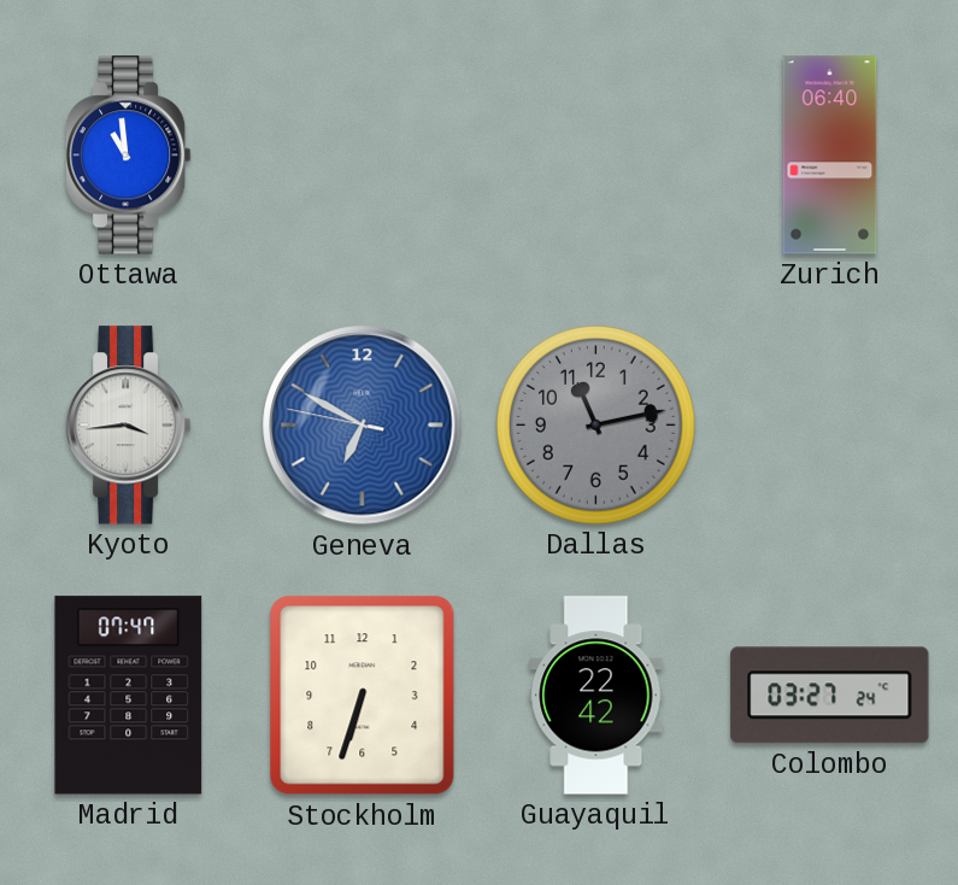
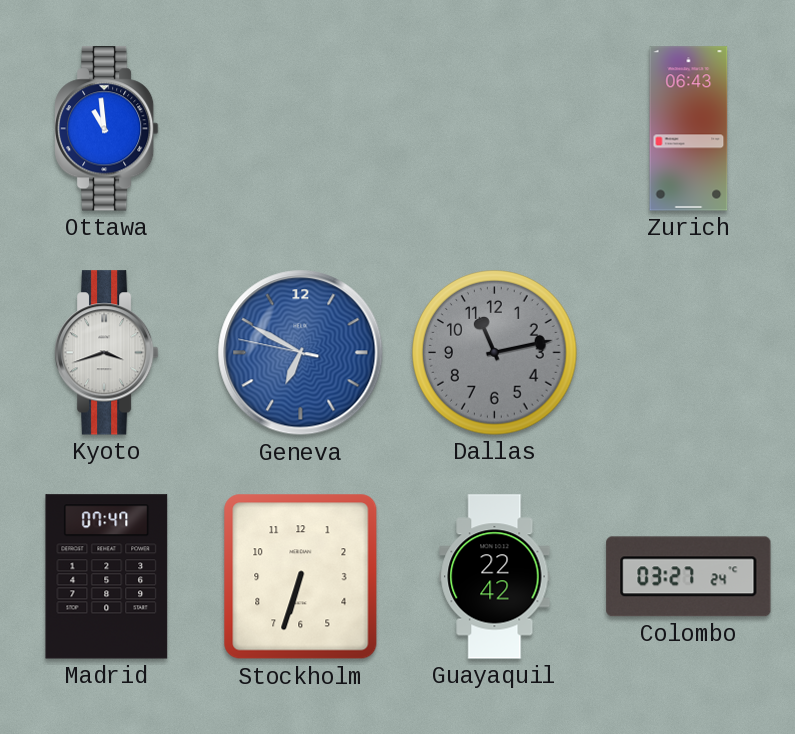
Zurich: 06:40 -> 06:43
Kyoto: 3:44 -> 3:42
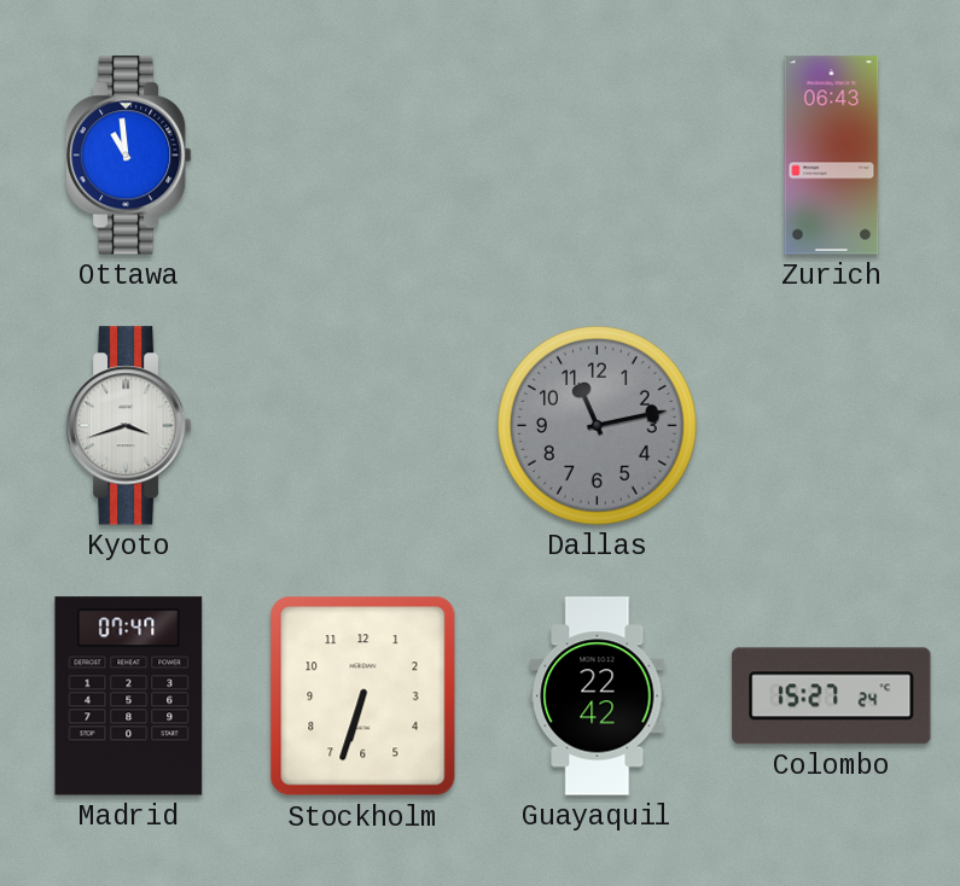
Geneva: 6:49 -> none
Colombo: 03:27 -> 15:27
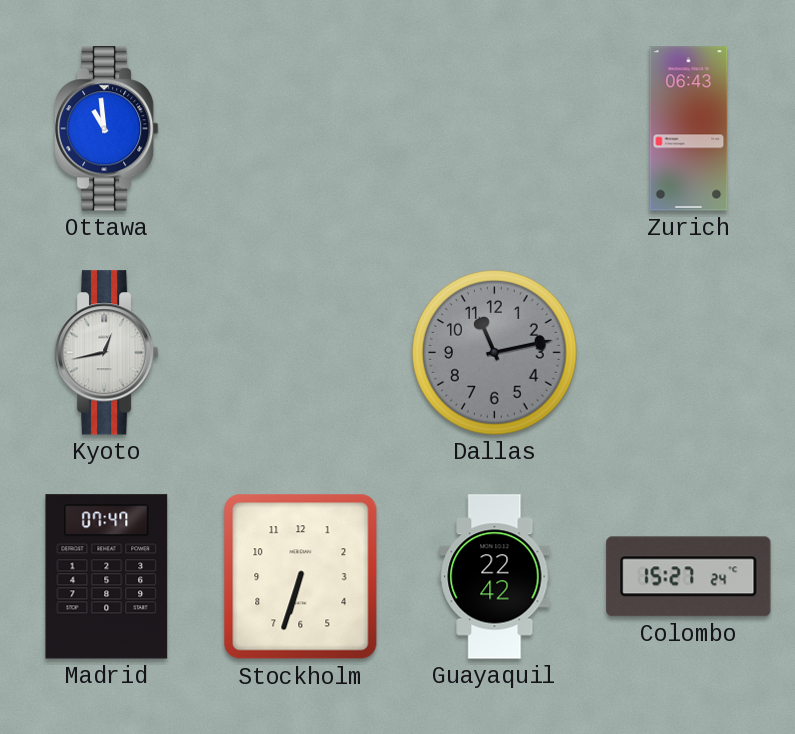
Kyoto: 3:42 -> 12:43
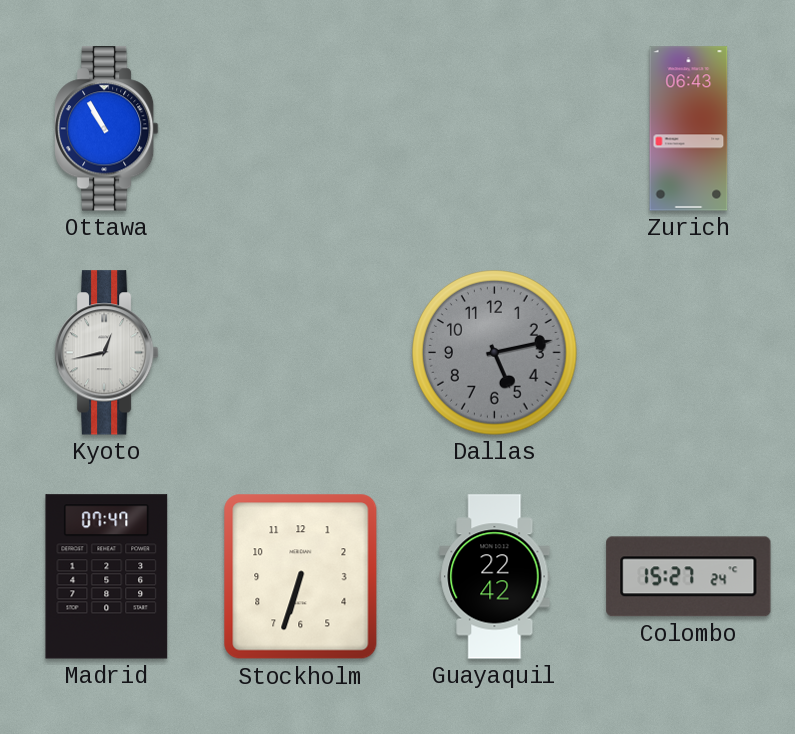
Ottawa: 10:59 -> 10:55
Dallas: 11:13 -> 5:13
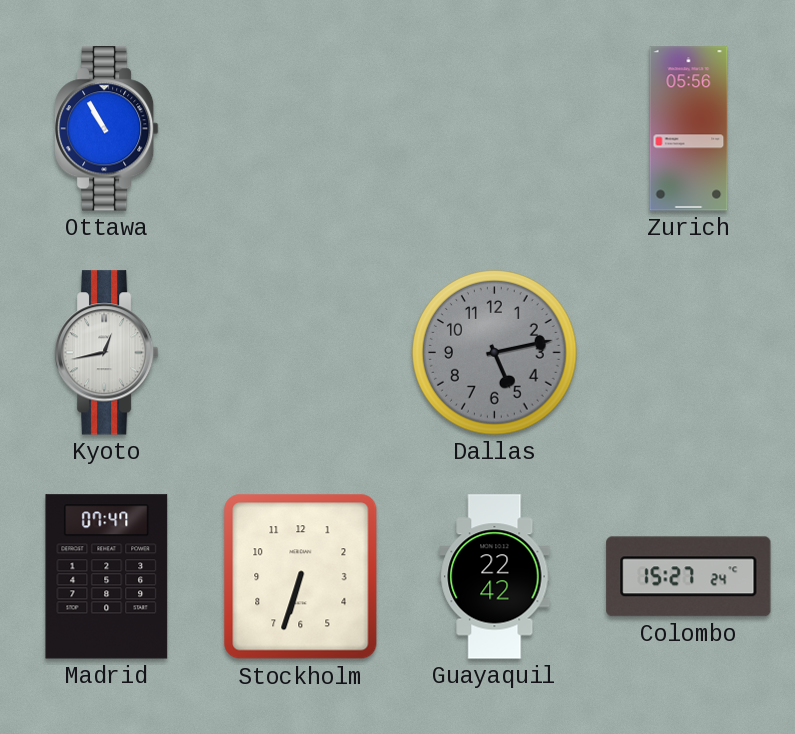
Zurich: 06:43 -> 05:56
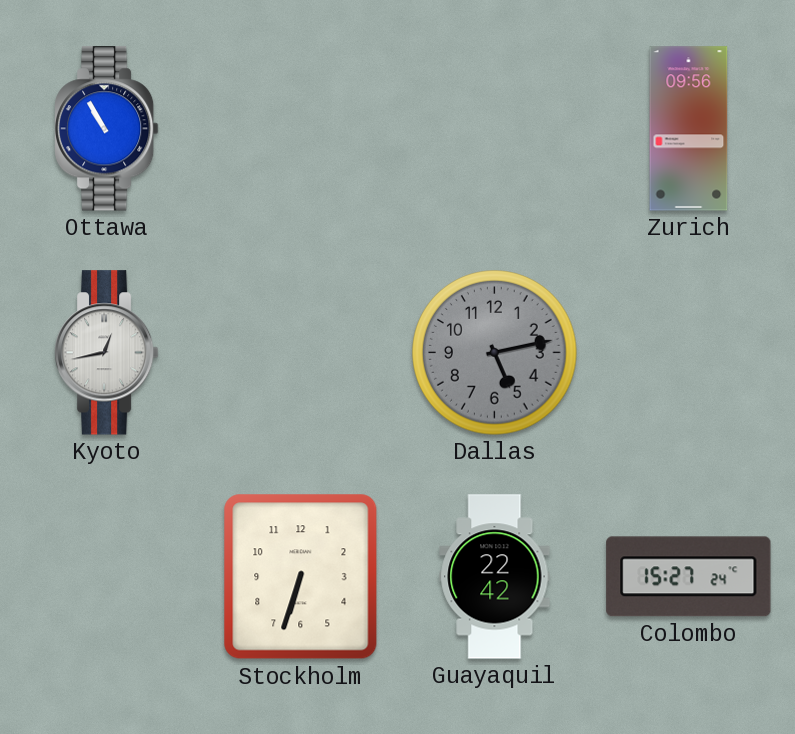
Zurich: 05:56 -> 09:56
Madrid: 07:47 -> none
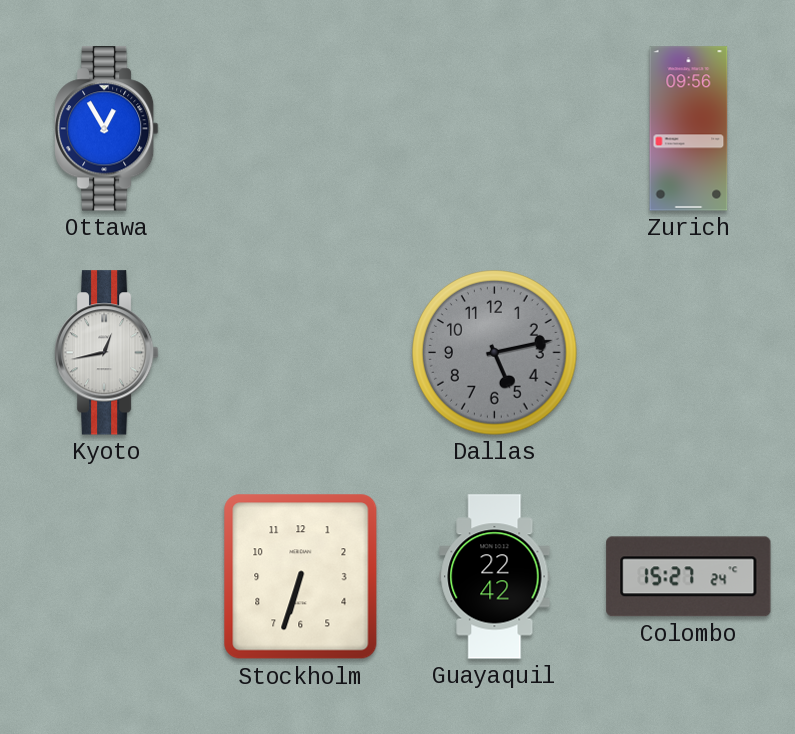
Ottawa: 10:55 -> 12:55
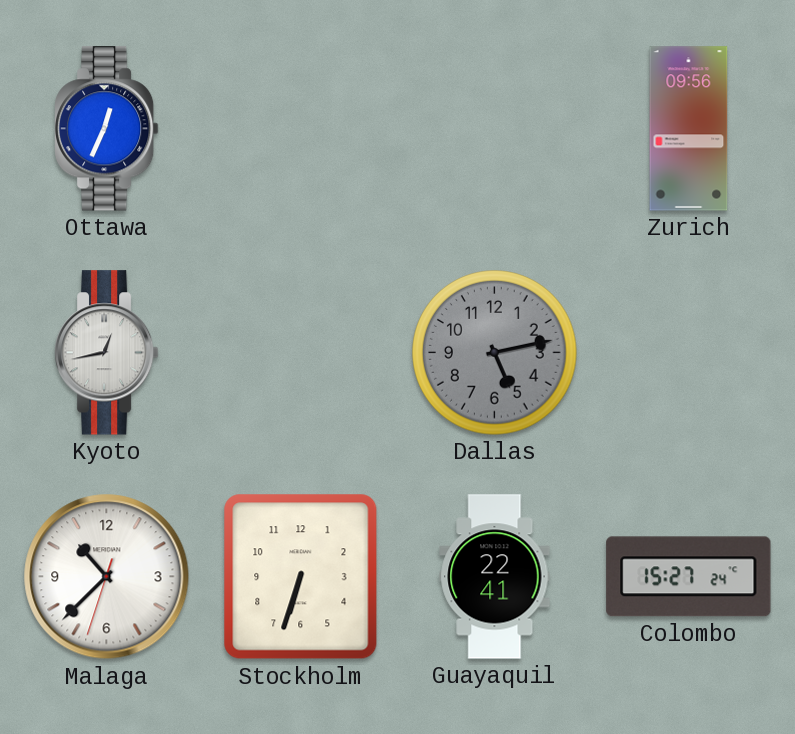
Ottawa: 12:55 -> 12:34
Malaga: none -> 10:37
Guayaquil: 22:42 -> 22:41
